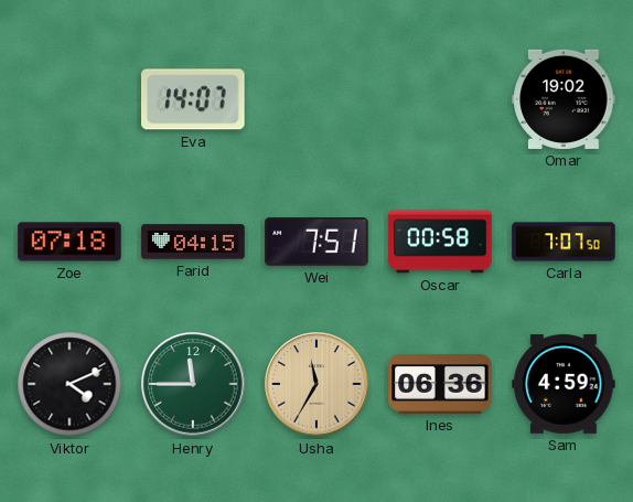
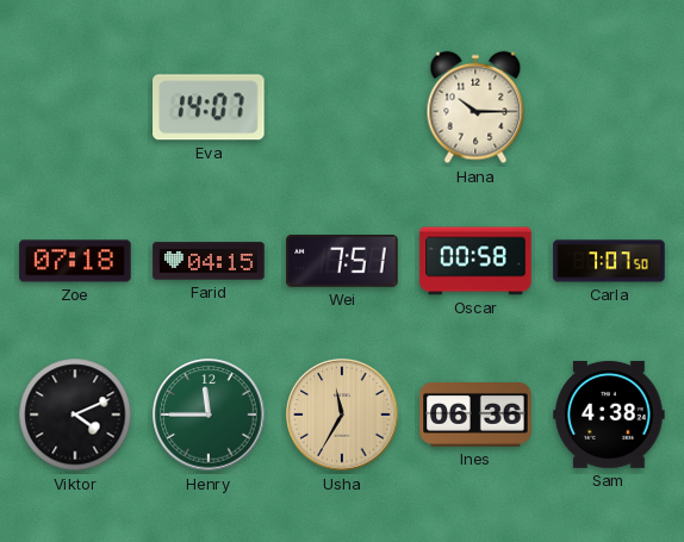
Hana: none -> 10:15
Omar: 19:02 -> none
Sam: 4:59 -> 4:38
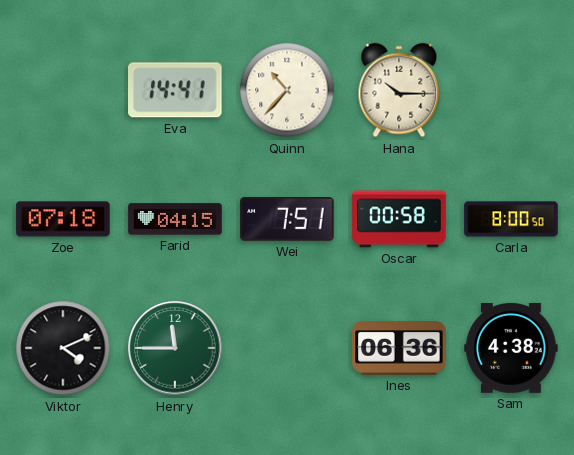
Eva: 14:07 -> 14:41
Quinn: none -> 10:37
Carla: 7:07 -> 8:00
Usha: 11:35 -> none
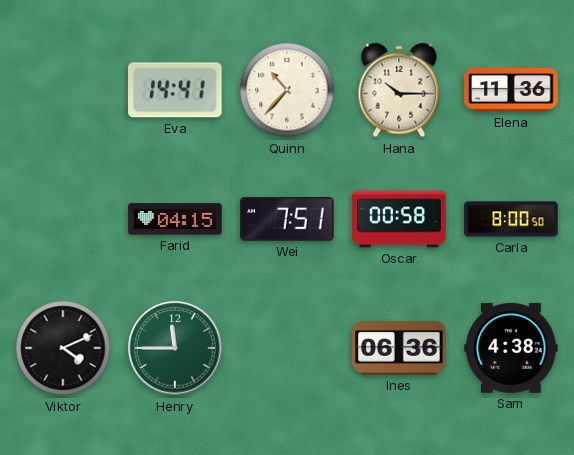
Elena: none -> 11:36
Zoe: 07:18 -> none
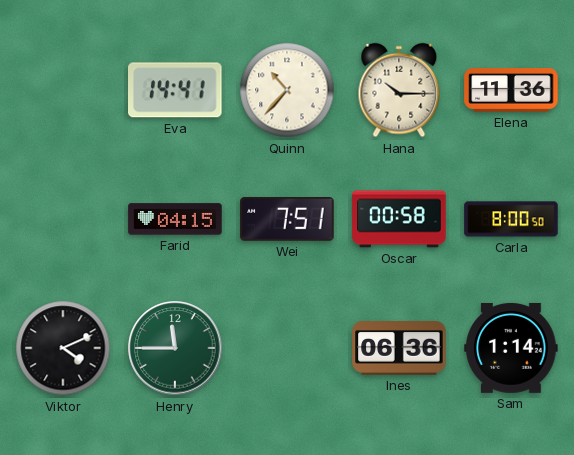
Sam: 4:38 -> 1:14
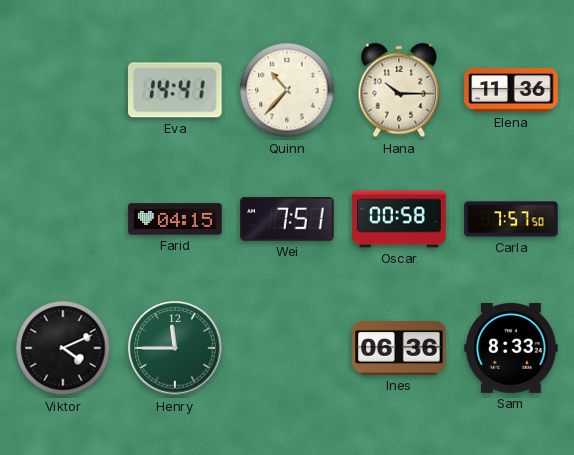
Carla: 8:00 -> 7:57
Sam: 1:14 -> 8:33
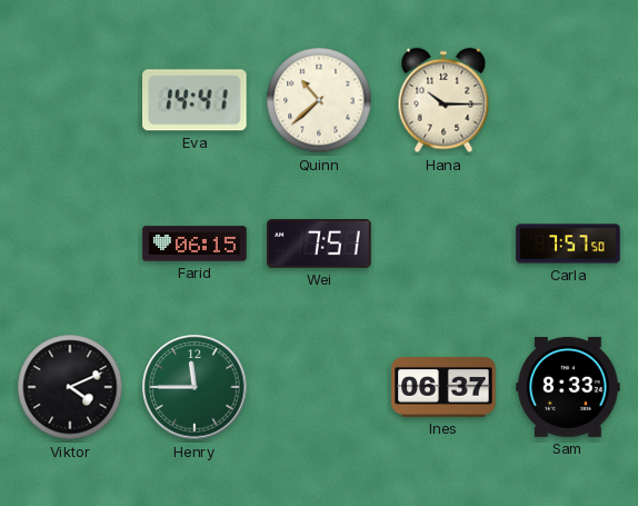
Quinn: 10:37 -> 10:38
Elena: 11:36 -> none
Farid: 04:15 -> 06:15
Oscar: 00:58 -> none
Ines: 06:36 -> 06:37
